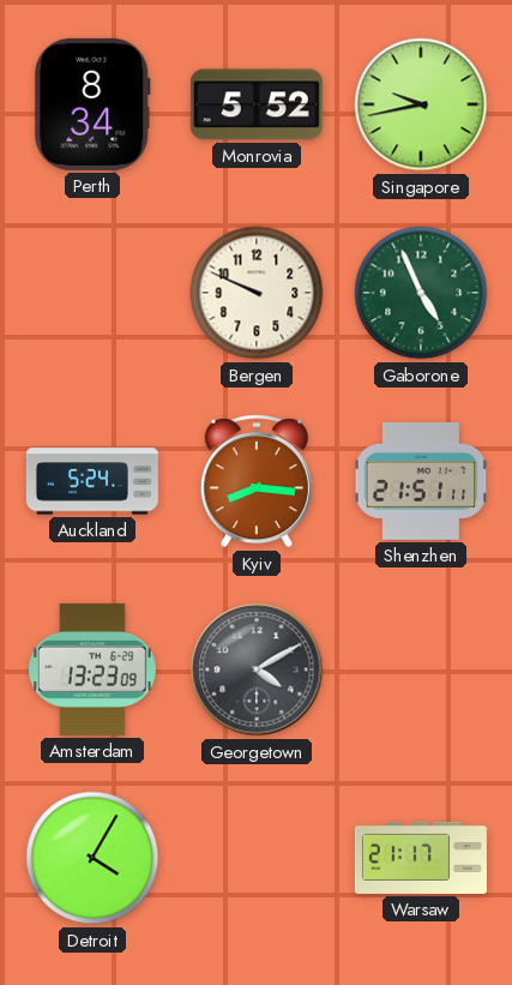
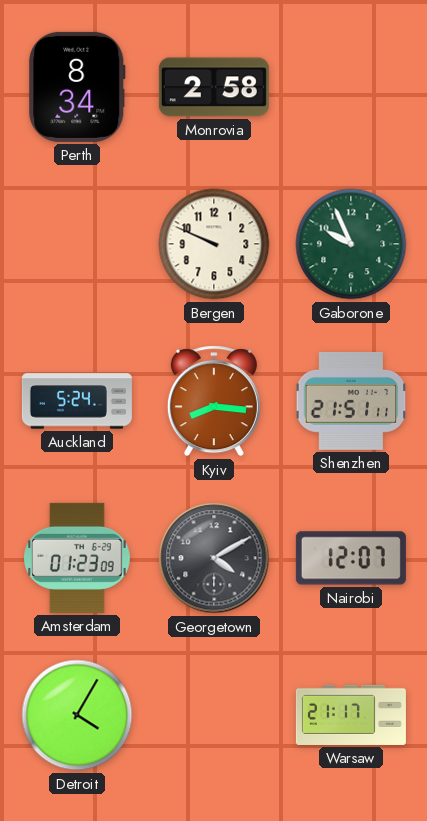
Monrovia: 5:52 -> 2:58
Singapore: 9:43 -> none
Gaborone: 4:56 -> 9:56
Amsterdam: 13:23 -> 01:23
Nairobi: none -> 12:07
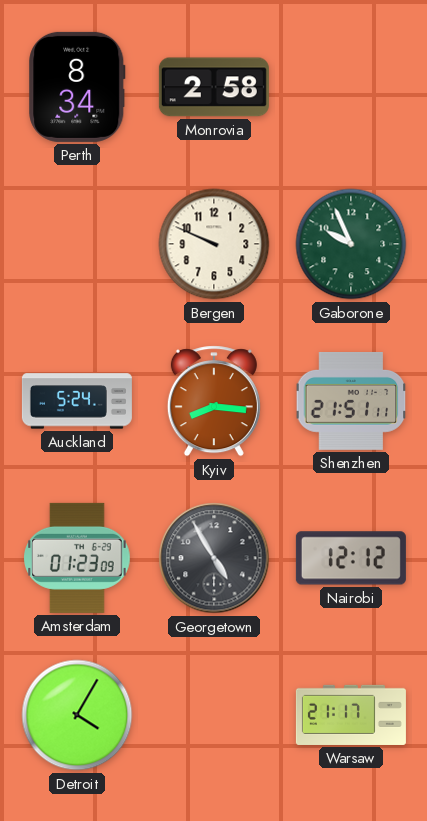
Georgetown: 4:10 -> 4:55
Nairobi: 12:07 -> 12:12
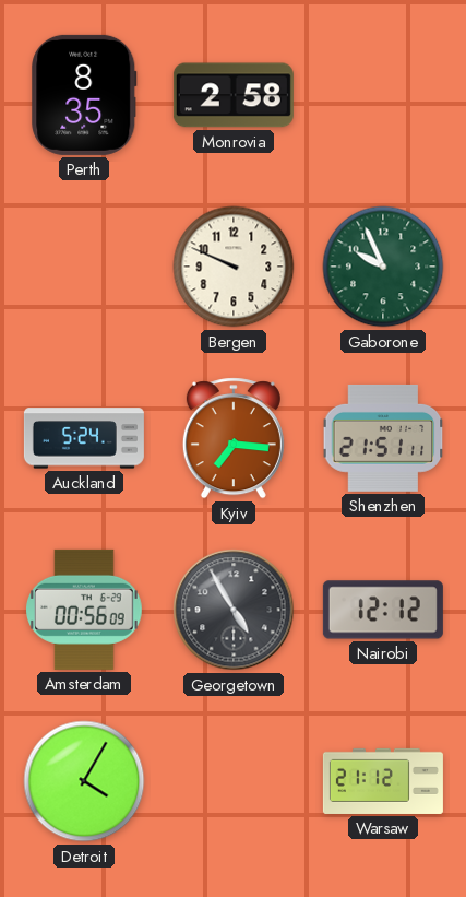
Perth: 8:34 -> 8:35
Kyiv: 8:16 -> 7:16
Amsterdam: 01:23 -> 00:56
Warsaw: 21:17 -> 21:12
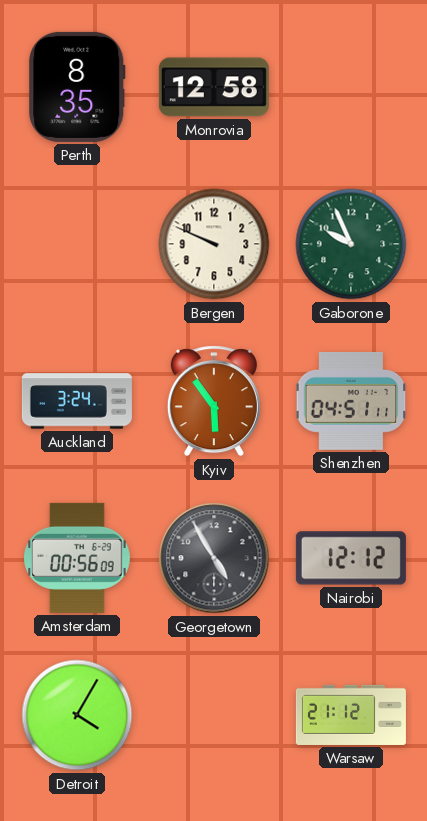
Monrovia: 2:58 -> 12:58
Auckland: 5:24 -> 3:24
Kyiv: 7:16 -> 5:54
Shenzhen: 21:51 -> 04:51
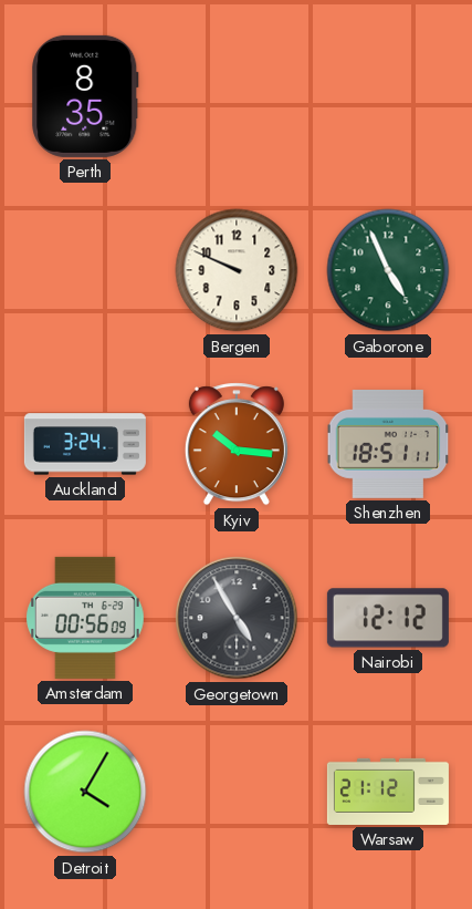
Monrovia: 12:58 -> none
Gaborone: 9:56 -> 4:56
Kyiv: 5:54 -> 10:16
Shenzhen: 04:51 -> 18:51
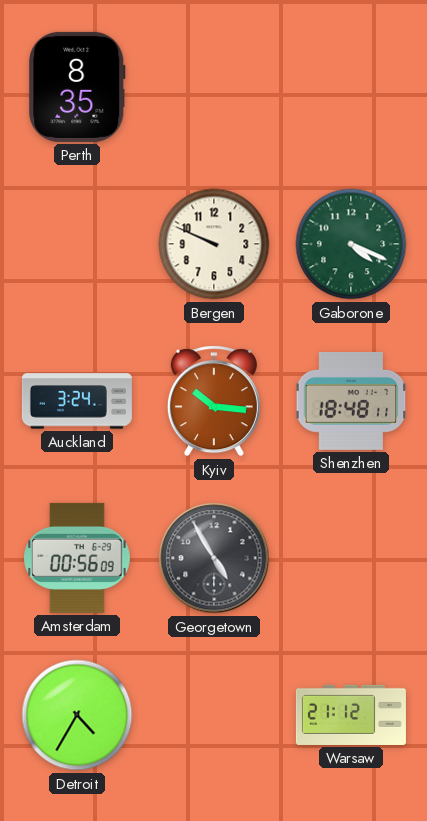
Gaborone: 4:56 -> 4:19
Shenzhen: 18:51 -> 18:48
Nairobi: 12:12 -> none
Detroit: 4:05 -> 4:35
